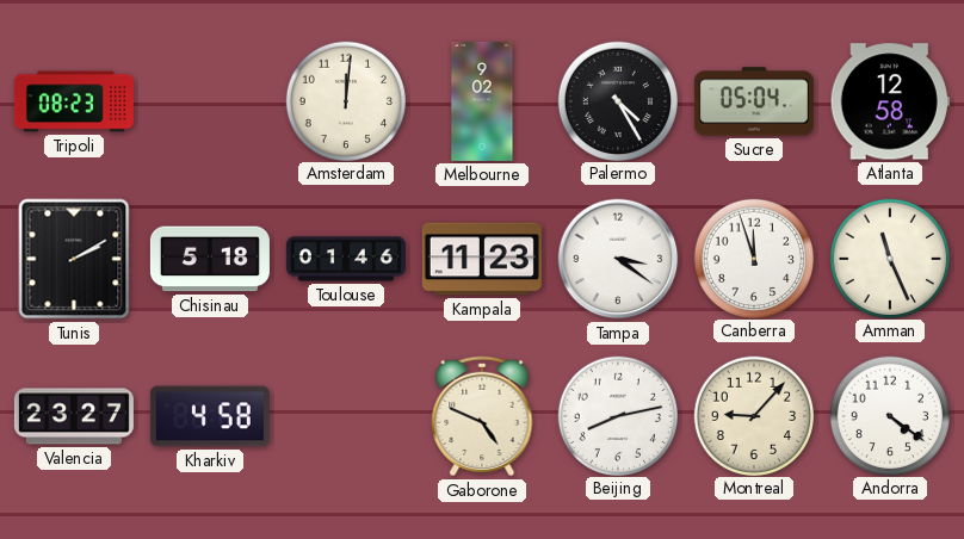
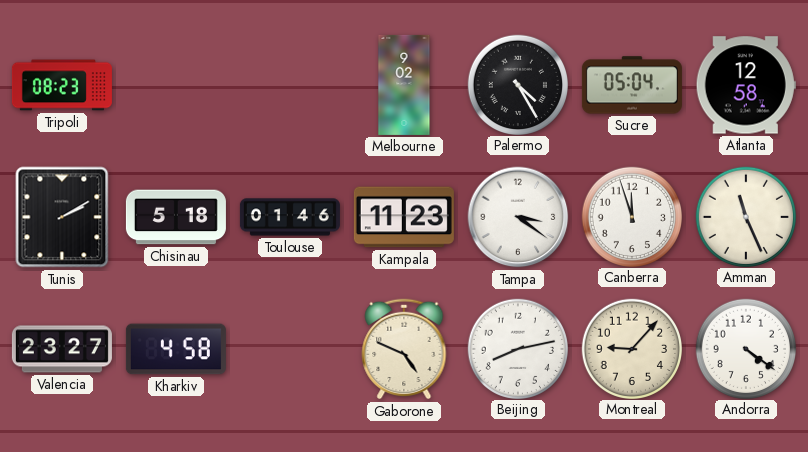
Amsterdam: 12:01 -> none
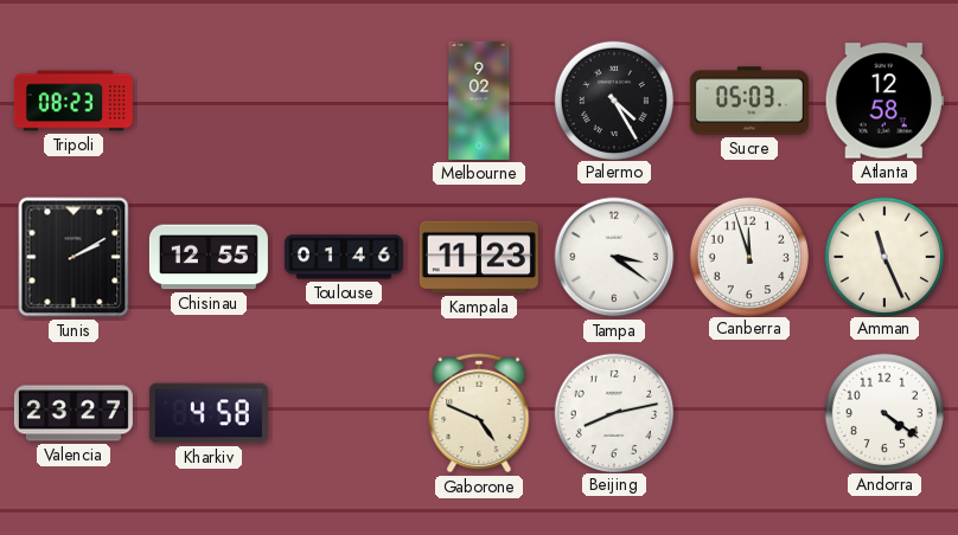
Sucre: 05:04 -> 05:03
Chisinau: 5:18 -> 12:55
Montreal: 9:07 -> none
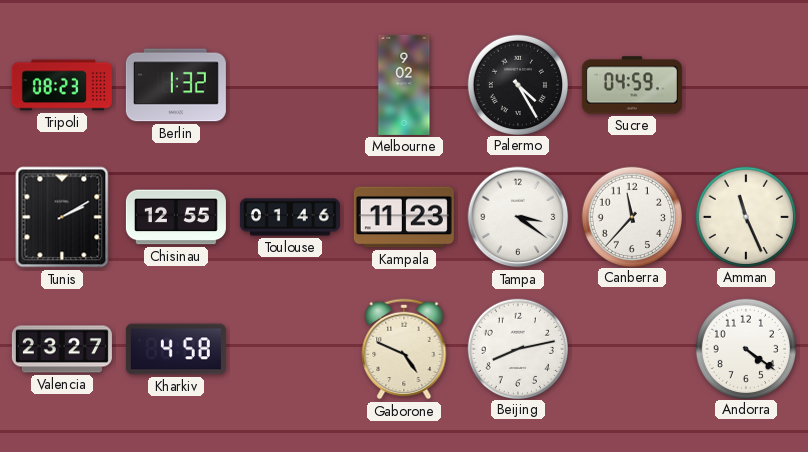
Berlin: none -> 1:32
Sucre: 05:03 -> 04:59
Atlanta: 12:58 -> none
Canberra: 11:57 -> 11:37
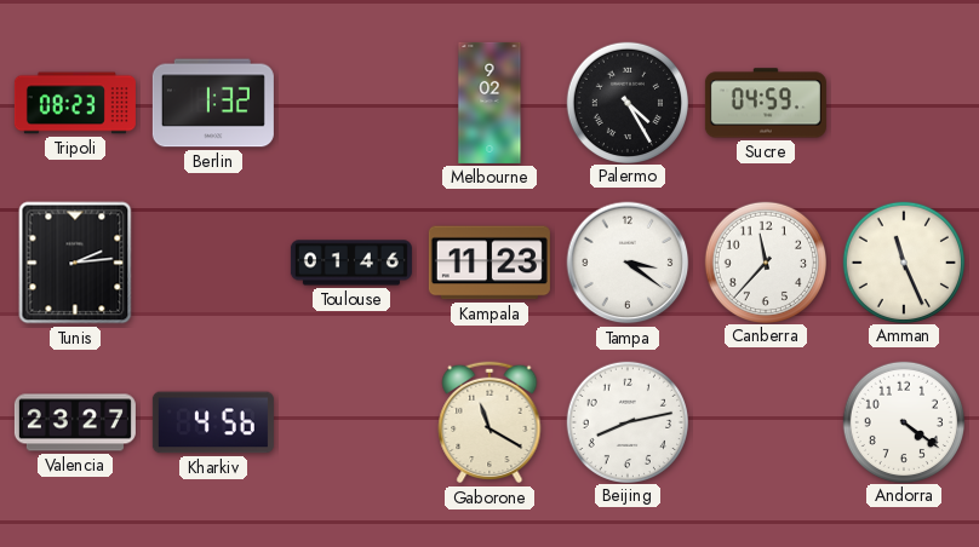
Tunis: 2:10 -> 2:14
Chisinau: 12:55 -> none
Kharkiv: 4:58 -> 4:56
Gaborone: 4:49 -> 11:20
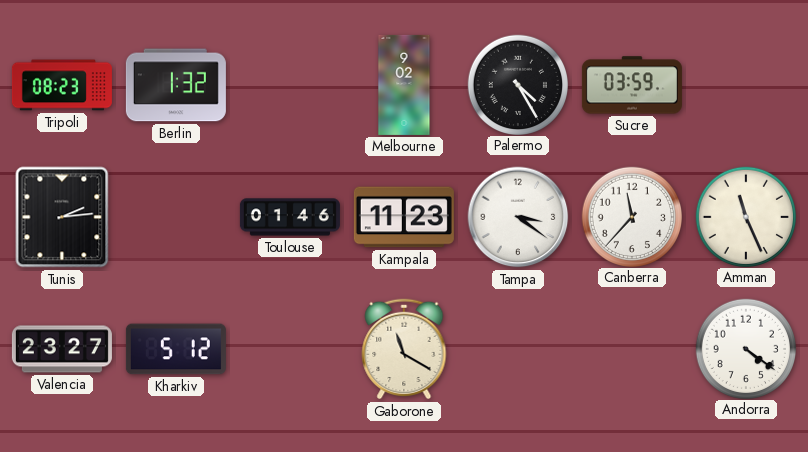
Sucre: 04:59 -> 03:59
Kharkiv: 4:56 -> 5:12
Beijing: 8:13 -> none
